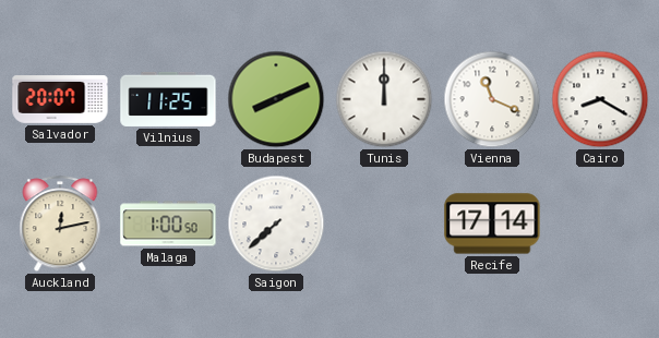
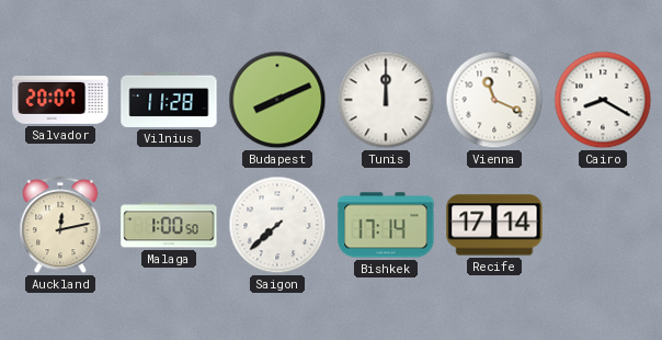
Vilnius: 11:25 -> 11:28
Bishkek: none -> 17:14
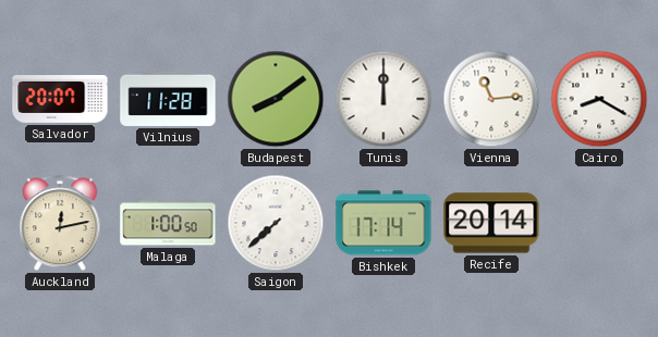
Budapest: 8:11 -> 8:09
Vienna: 11:19 -> 11:14
Recife: 17:14 -> 20:14
